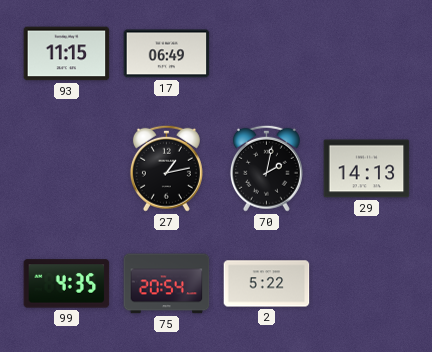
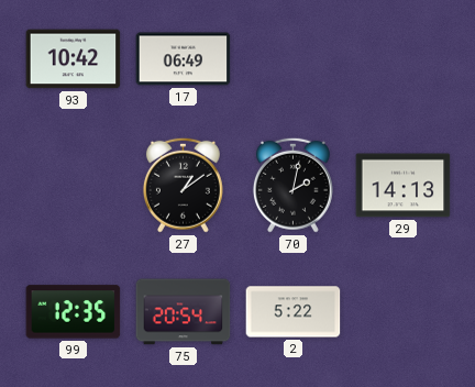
93: 11:15 -> 10:42
27: 1:13 -> 1:09
99: 4:35 -> 12:35
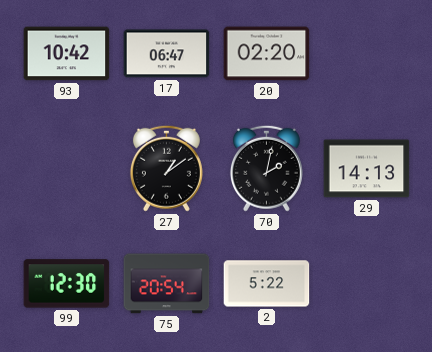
17: 06:49 -> 06:47
20: none -> 02:20
99: 12:35 -> 12:30
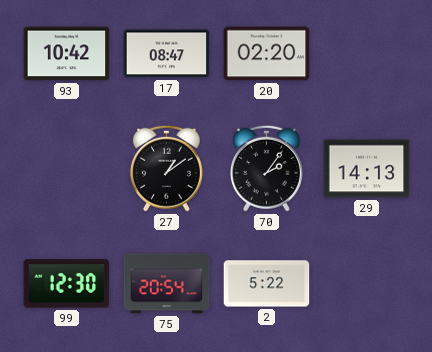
17: 06:47 -> 08:47
70: 2:02 -> 2:06
